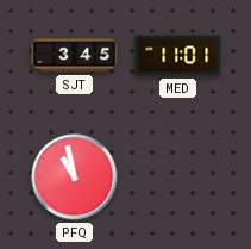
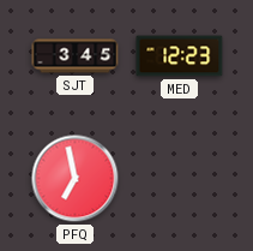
MED: 11:01 -> 12:23
PFQ: 10:58 -> 6:58
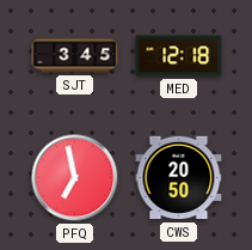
MED: 12:23 -> 12:18
CWS: none -> 20:50
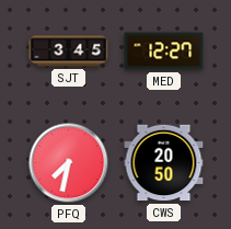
MED: 12:18 -> 12:27
PFQ: 6:58 -> 7:32
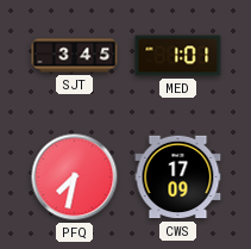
MED: 12:27 -> 1:01
CWS: 20:50 -> 17:09
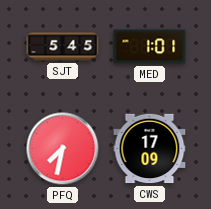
SJT: 3:45 -> 5:45
